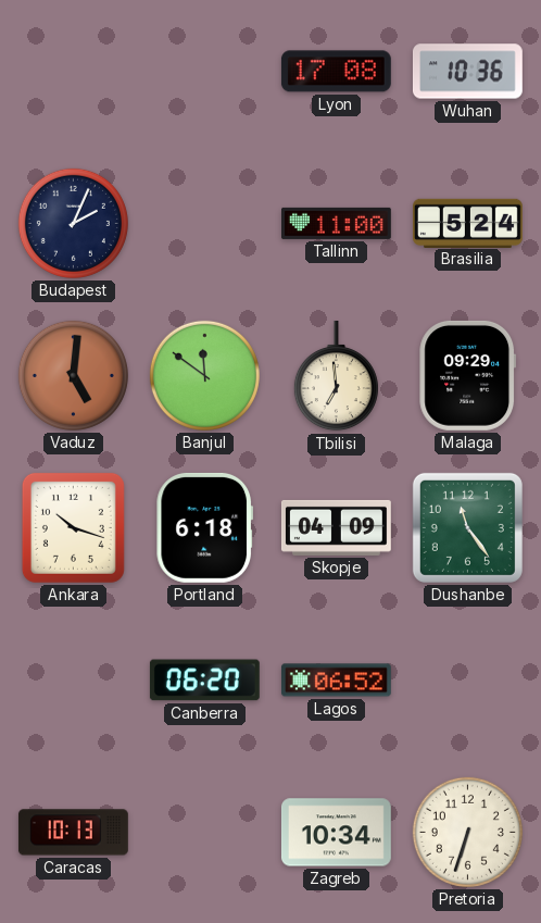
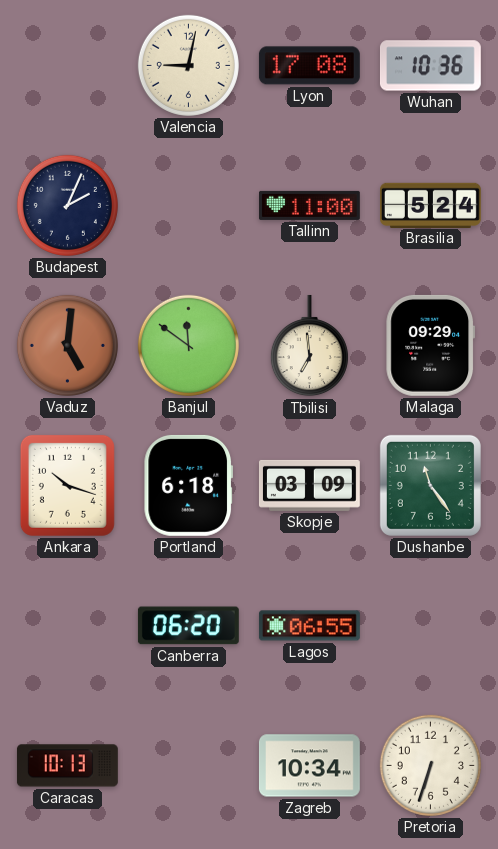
Valencia: none -> 9:02
Skopje: 04:09 -> 03:09
Lagos: 06:52 -> 06:55
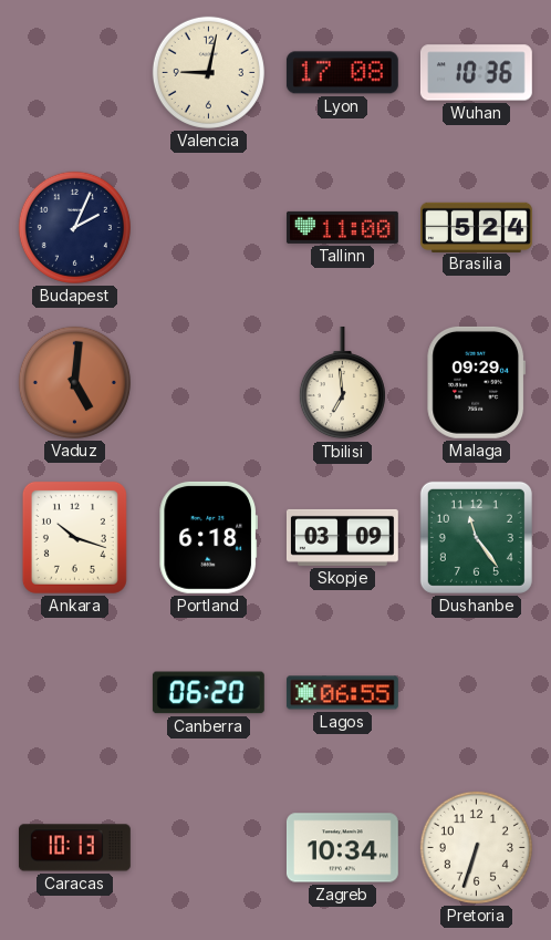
Banjul: 11:51 -> none
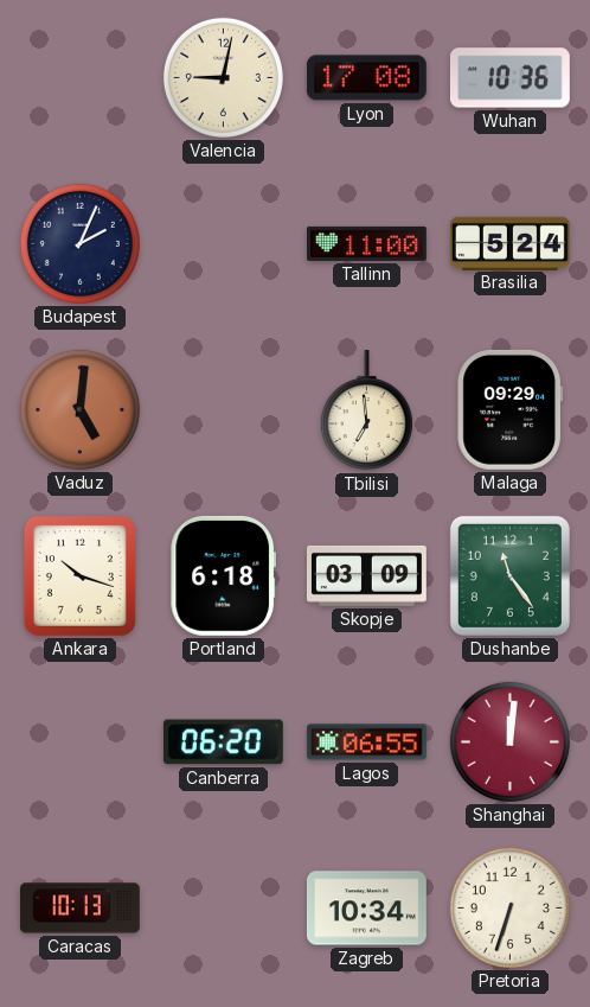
Shanghai: none -> 12:01
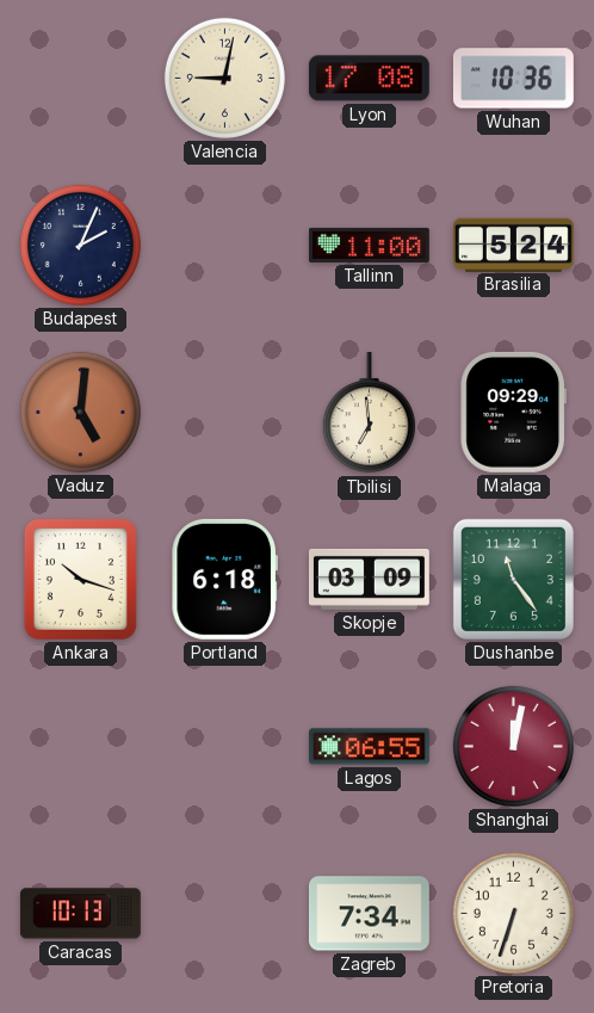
Canberra: 06:20 -> none
Shanghai: 12:01 -> 12:02
Zagreb: 10:34 -> 7:34
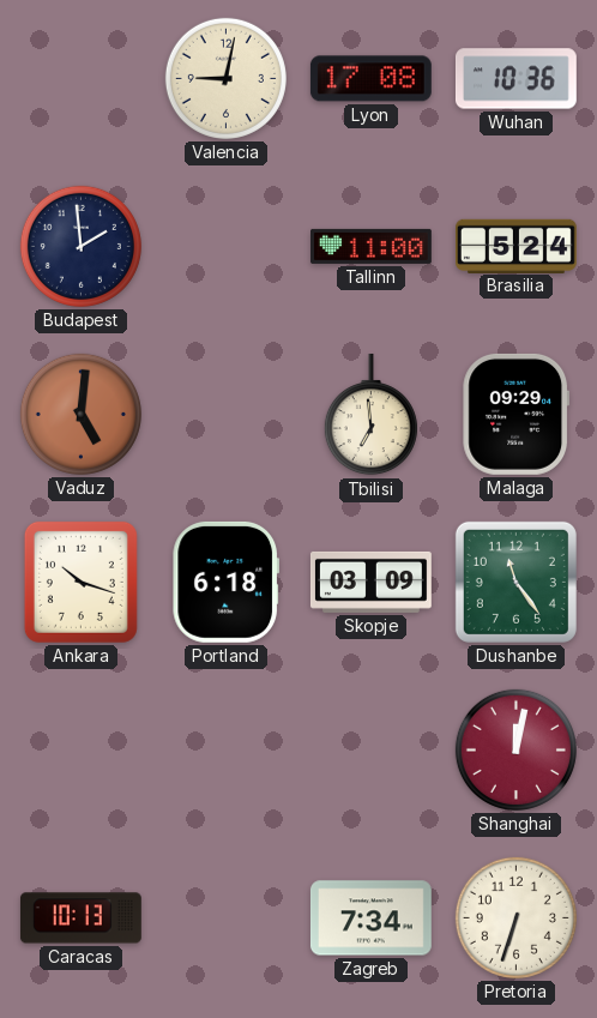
Budapest: 2:04 -> 1:59
Lagos: 06:55 -> none
